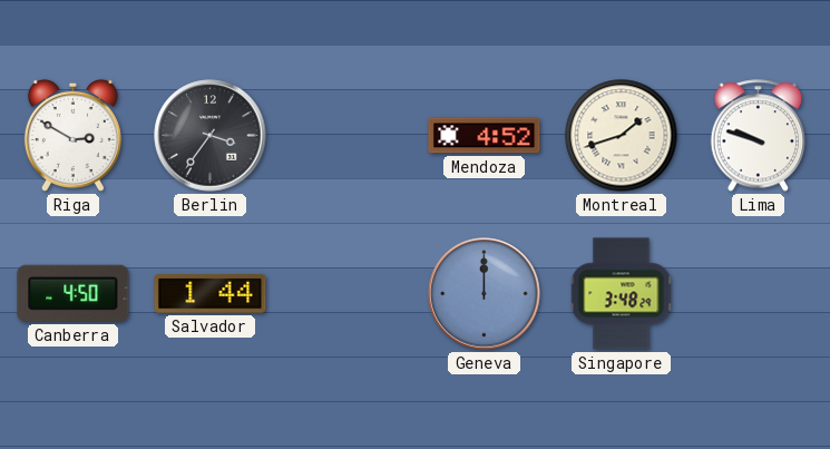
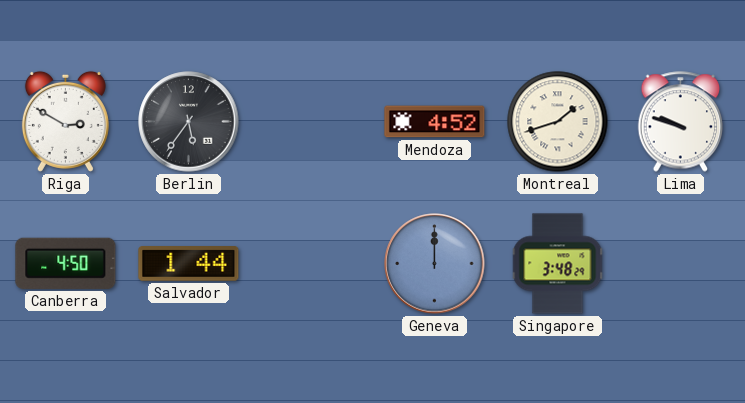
Berlin: 3:36 -> 5:36
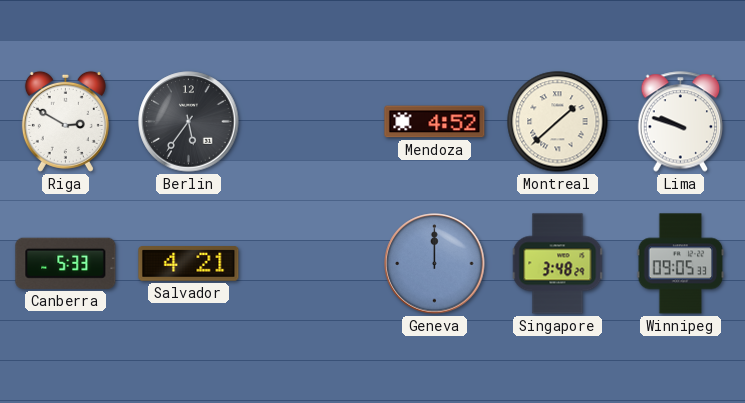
Montreal: 1:42 -> 1:38
Canberra: 4:50 -> 5:33
Salvador: 1:44 -> 4:21
Winnipeg: none -> 09:05
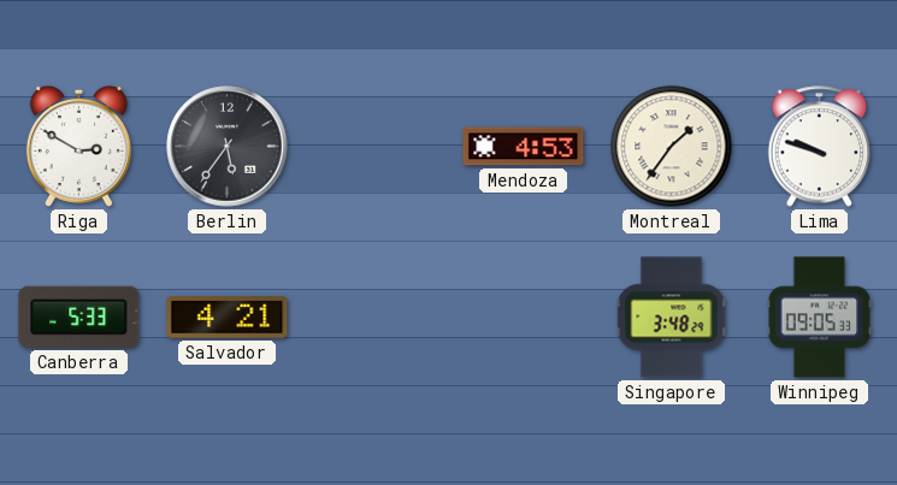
Mendoza: 4:52 -> 4:53
Montreal: 1:38 -> 1:36
Geneva: 12:00 -> none
